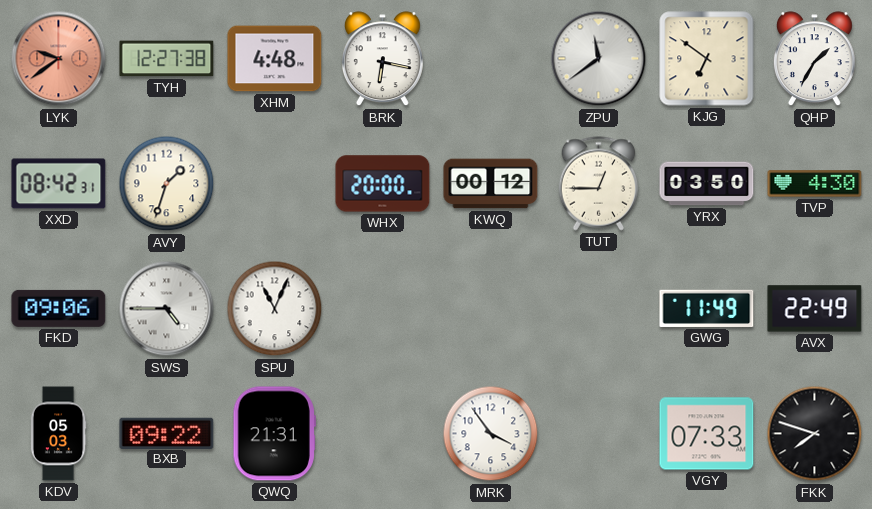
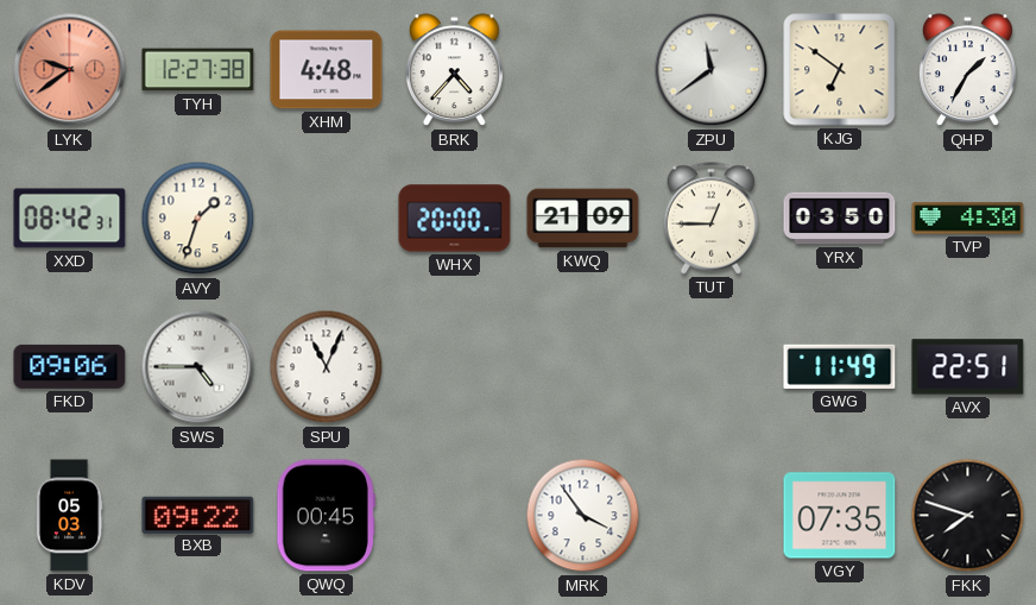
BRK: 6:17 -> 4:37
KWQ: 00:12 -> 21:09
AVX: 22:49 -> 22:51
QWQ: 21:31 -> 00:45
VGY: 07:33 -> 07:35
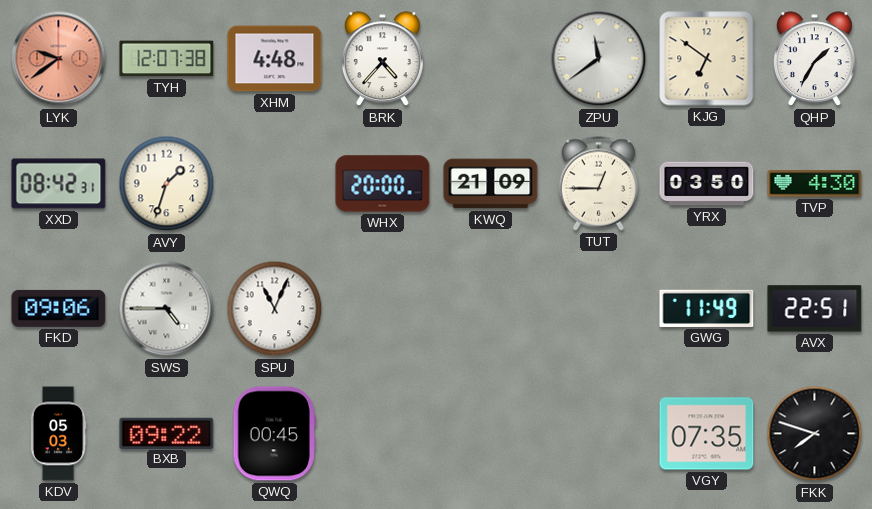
TYH: 12:27 -> 12:07
MRK: 3:54 -> none
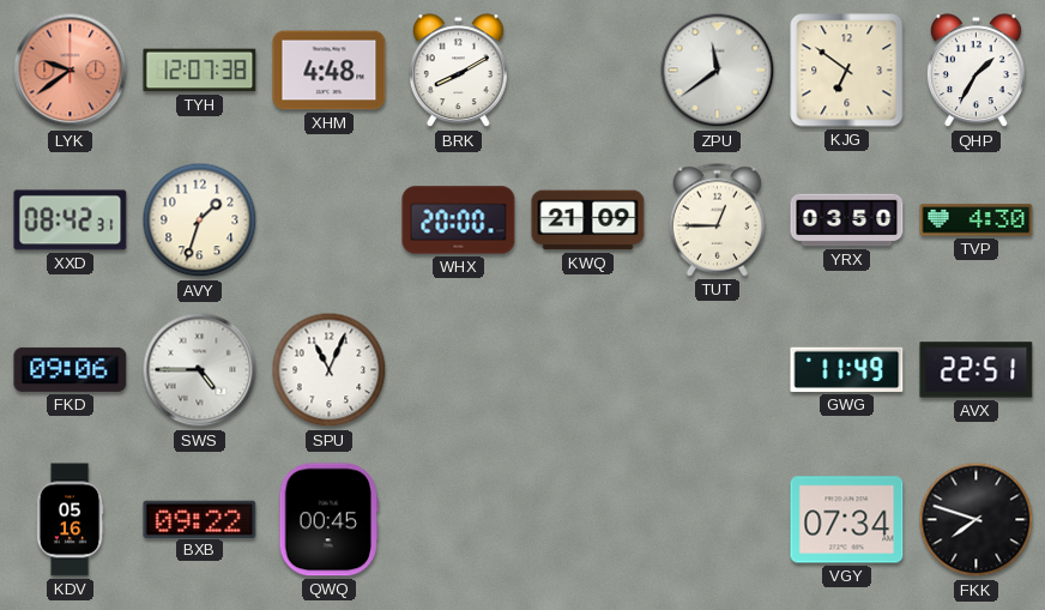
BRK: 4:37 -> 8:10
KDV: 05:03 -> 05:16
VGY: 07:35 -> 07:34
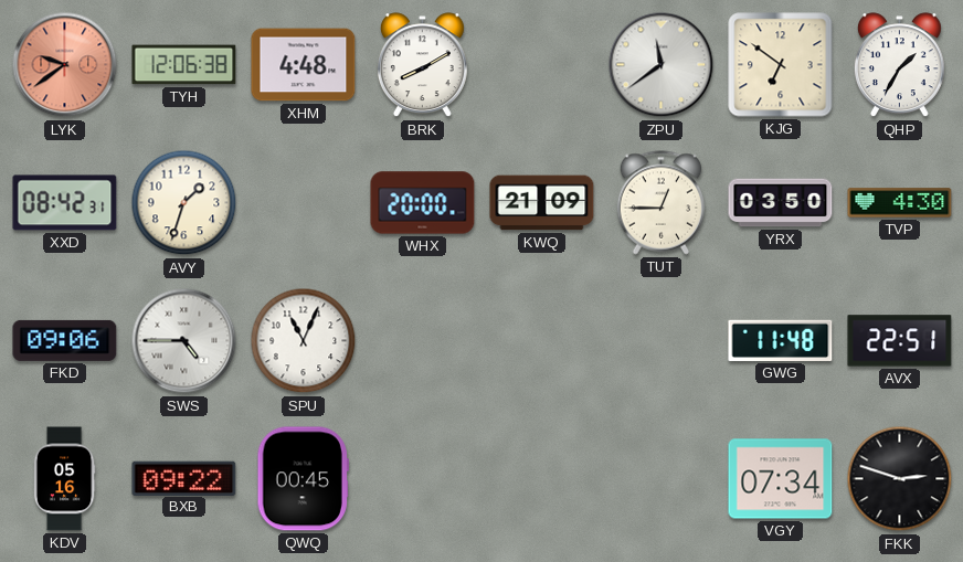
TYH: 12:07 -> 12:06
GWG: 11:49 -> 11:48
FKK: 7:48 -> 2:48
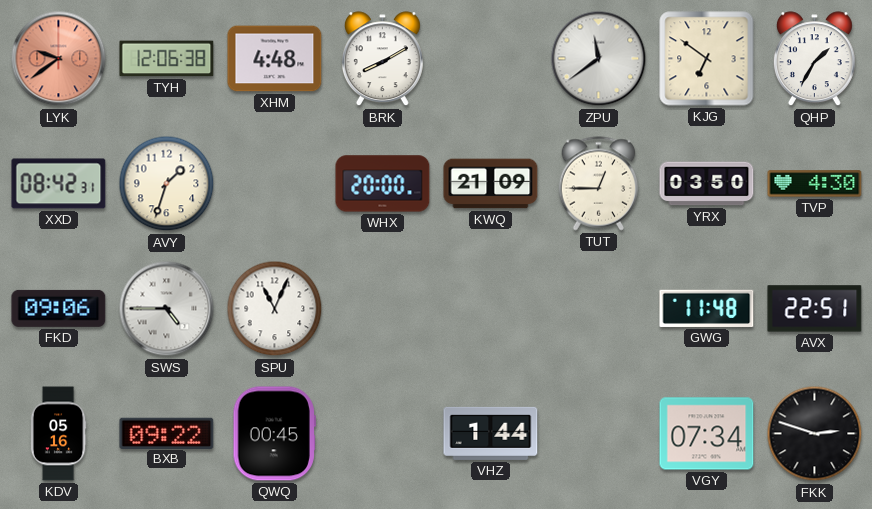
VHZ: none -> 1:44
